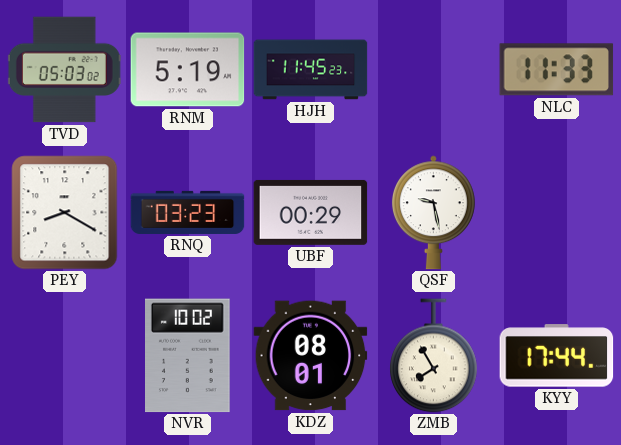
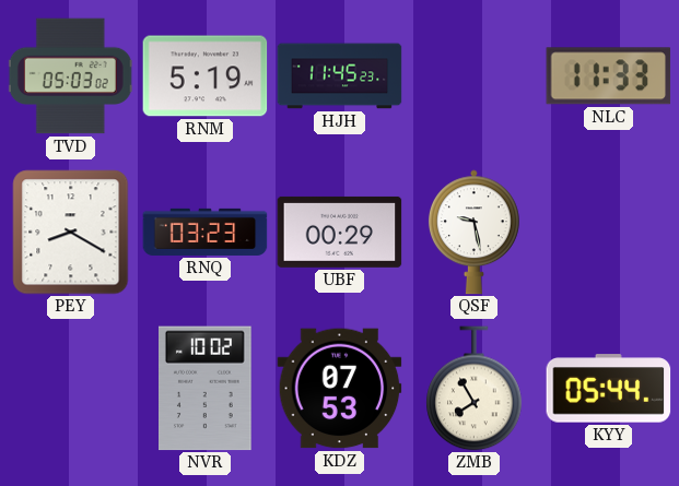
KDZ: 08:01 -> 07:53
KYY: 17:44 -> 05:44
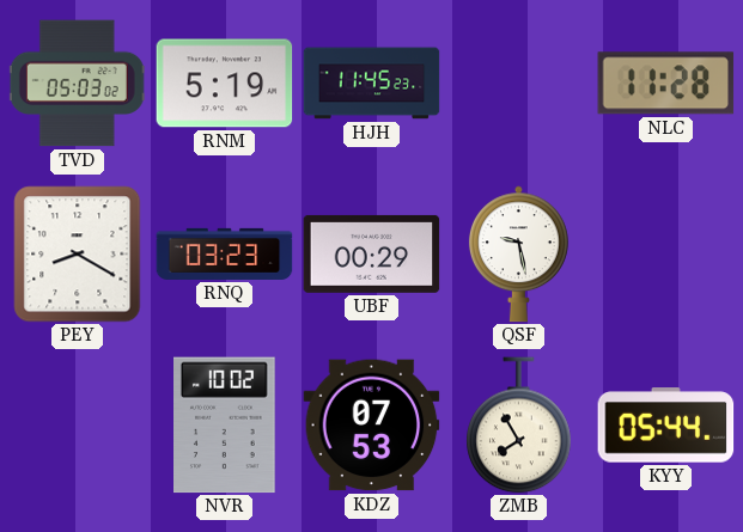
NLC: 11:33 -> 11:28
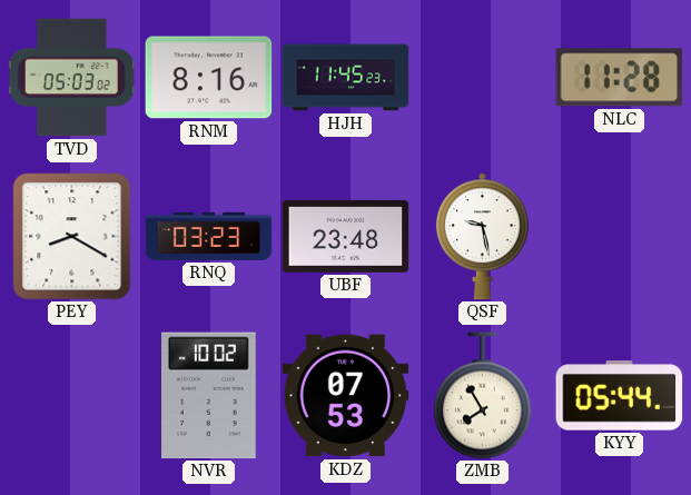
RNM: 5:19 -> 8:16
UBF: 00:29 -> 23:48
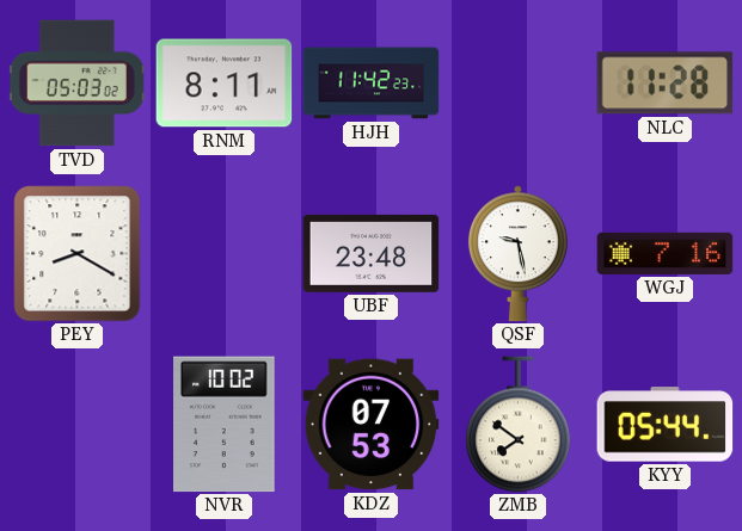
RNM: 8:16 -> 8:11
HJH: 11:45 -> 11:42
RNQ: 03:23 -> none
WGJ: none -> 7:16
ZMB: 7:55 -> 7:51
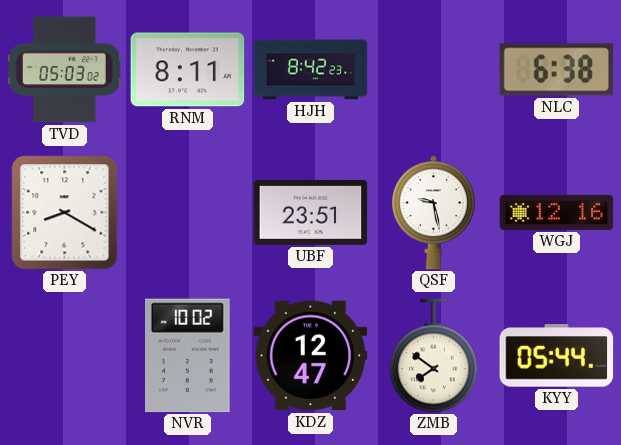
HJH: 11:42 -> 8:42
NLC: 11:28 -> 6:38
UBF: 23:48 -> 23:51
WGJ: 7:16 -> 12:16
KDZ: 07:53 -> 12:47
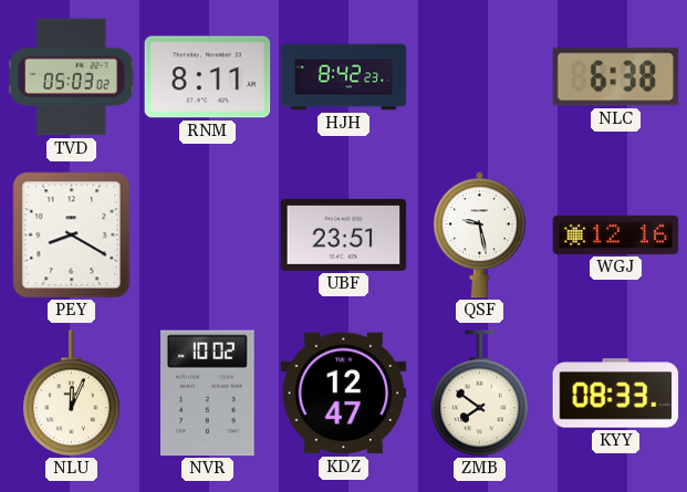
NLU: none -> 12:04
KYY: 05:44 -> 08:33
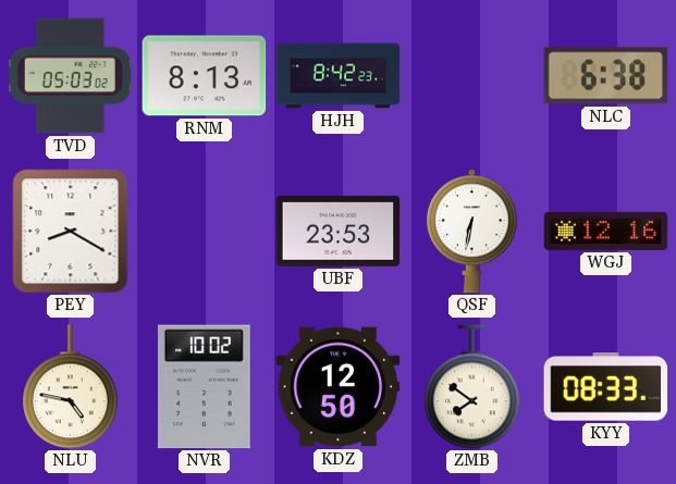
RNM: 8:11 -> 8:13
UBF: 23:51 -> 23:53
QSF: 9:28 -> 6:32
NLU: 12:04 -> 4:47
KDZ: 12:47 -> 12:50
